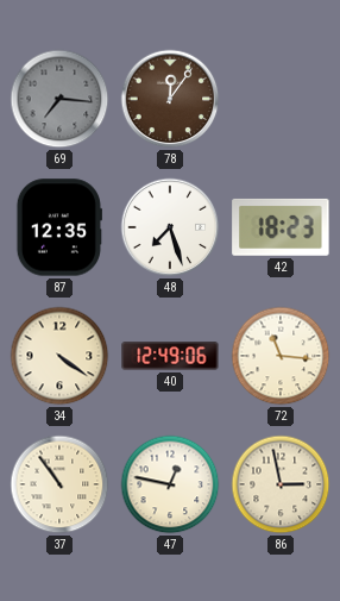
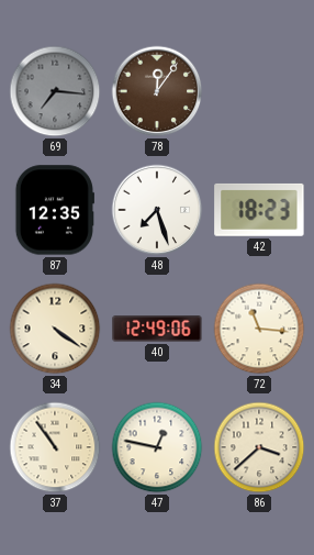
86: 2:58 -> 3:38
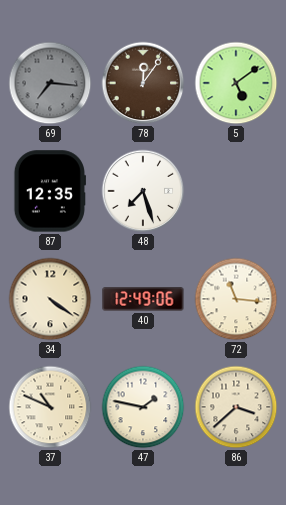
5: none -> 5:09
42: 18:23 -> none
37: 10:54 -> 10:49
47: 12:47 -> 1:47
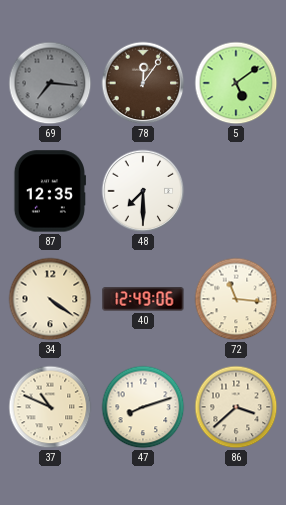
48: 7:27 -> 7:30
47: 1:47 -> 8:12
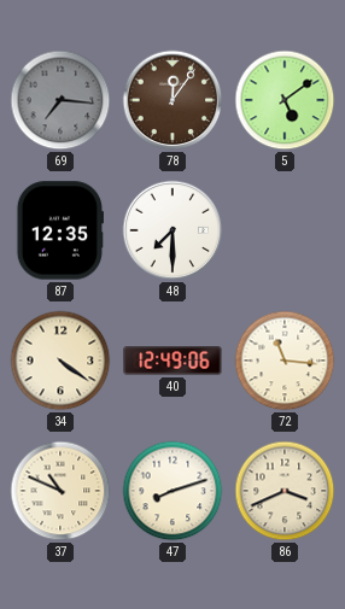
86: 3:38 -> 3:41
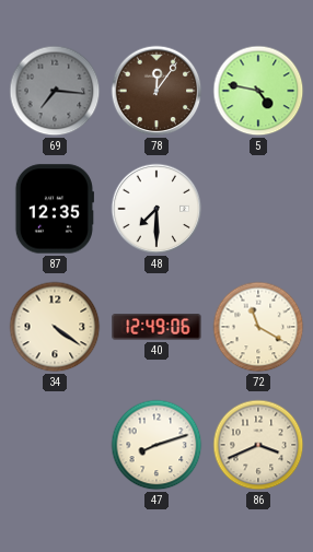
5: 5:09 -> 4:47
72: 11:16 -> 11:20
37: 10:49 -> none
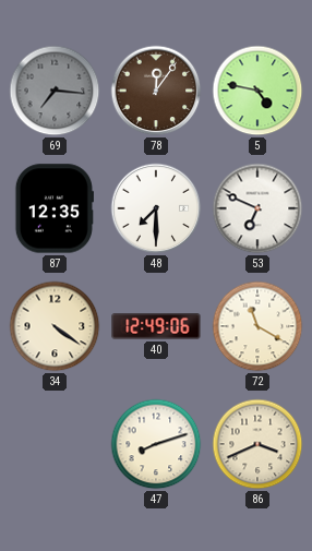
53: none -> 6:49
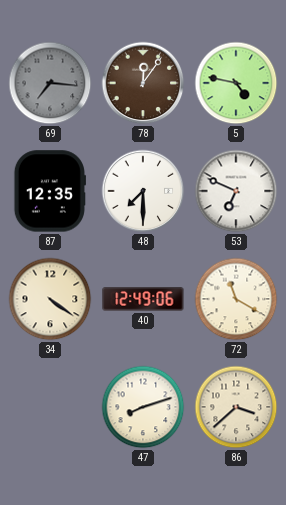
86: 3:41 -> 3:38
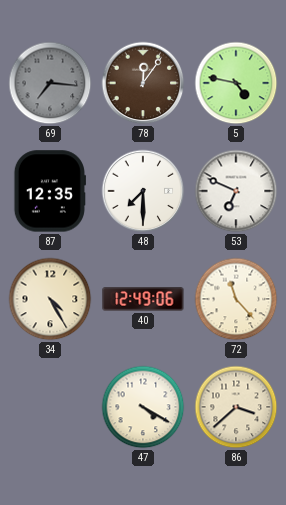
34: 4:21 -> 4:25
72: 11:20 -> 11:23
47: 8:12 -> 4:20
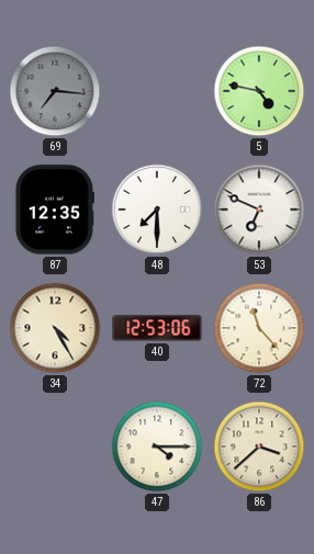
78: 12:06 -> none
40: 12:49 -> 12:53
47: 4:20 -> 4:15
